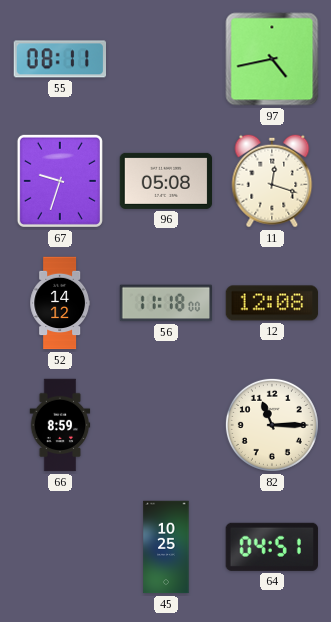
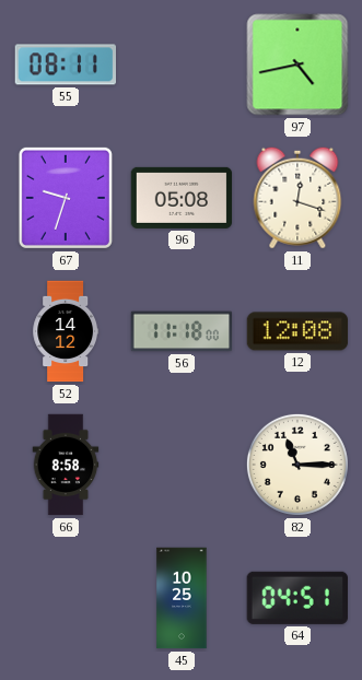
66: 8:59 -> 8:58
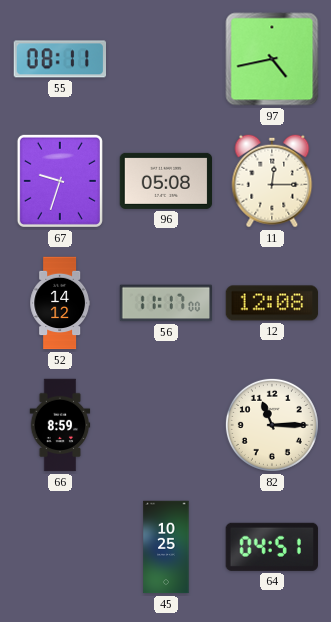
11: 12:18 -> 12:15
56: 11:18 -> 11:17
66: 8:58 -> 8:59
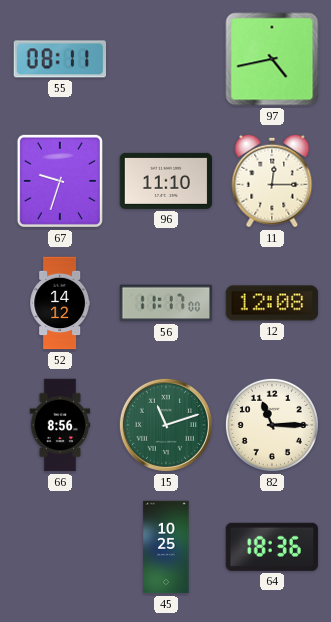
96: 05:08 -> 11:10
66: 8:59 -> 8:56
15: none -> 11:12
64: 04:51 -> 18:36
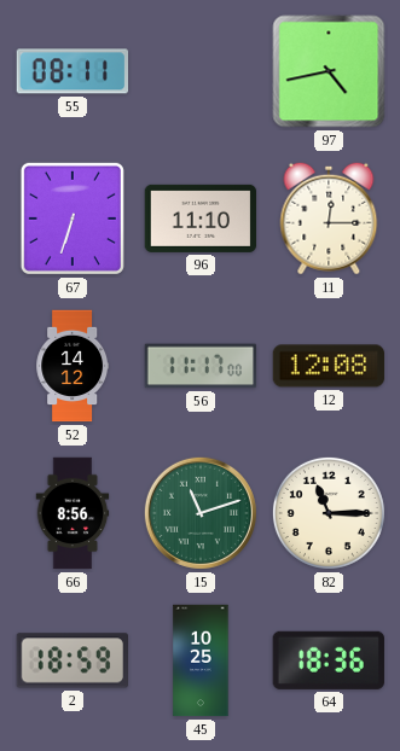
67: 9:33 -> 6:33
2: none -> 18:59
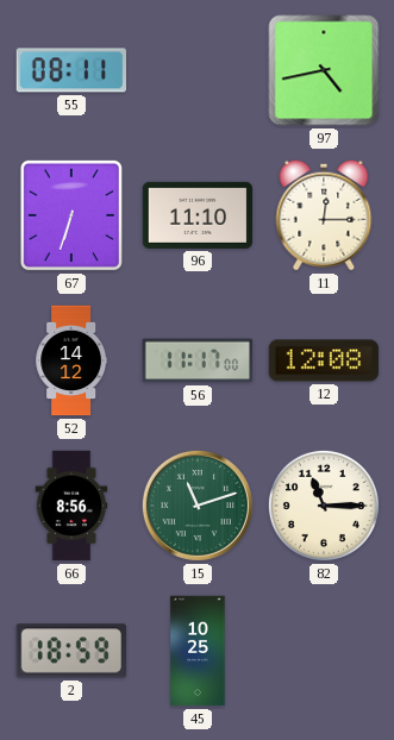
64: 18:36 -> none
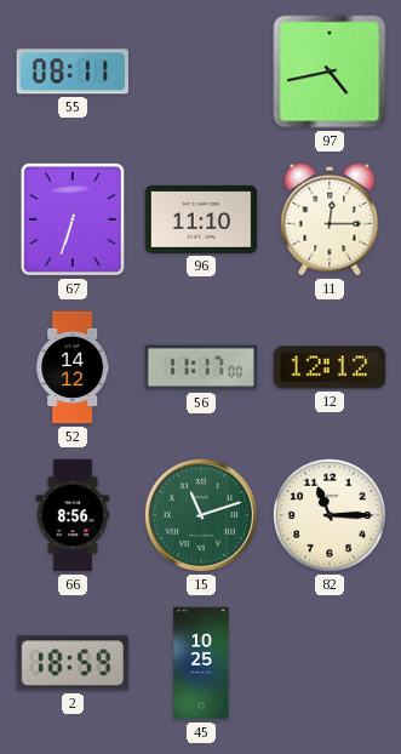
12: 12:08 -> 12:12
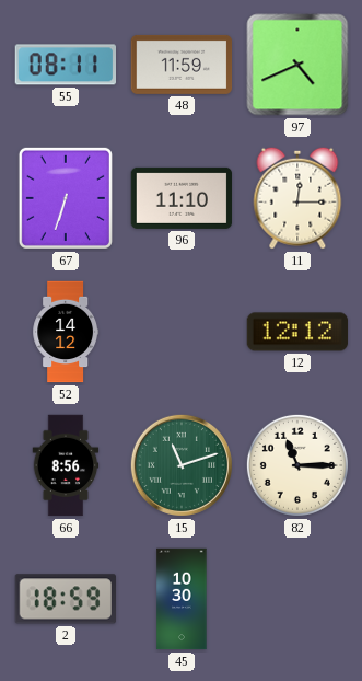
48: none -> 11:59
97: 4:43 -> 4:41
56: 11:17 -> none
45: 10:25 -> 10:30
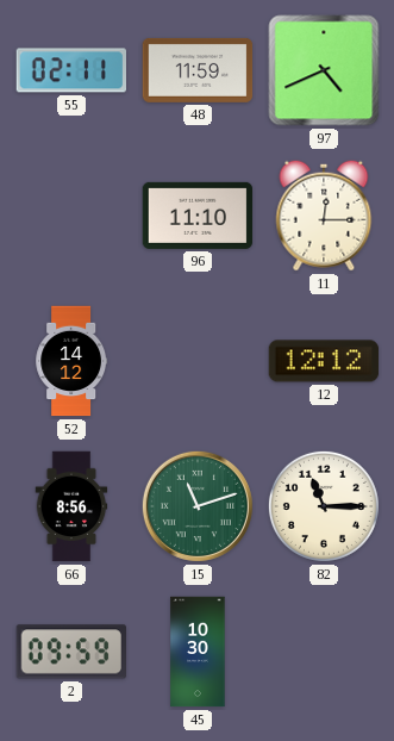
55: 08:11 -> 02:11
67: 6:33 -> none
2: 18:59 -> 09:59
